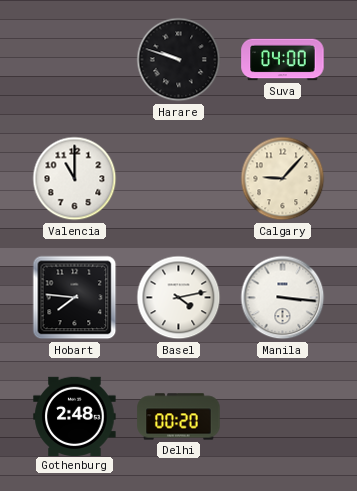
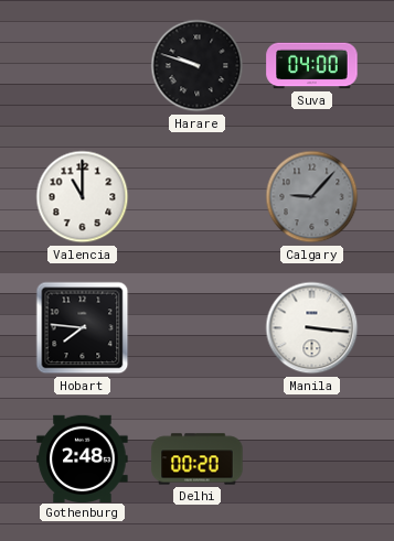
Calgary dial: cream -> grey
Basel: 4:13 -> none
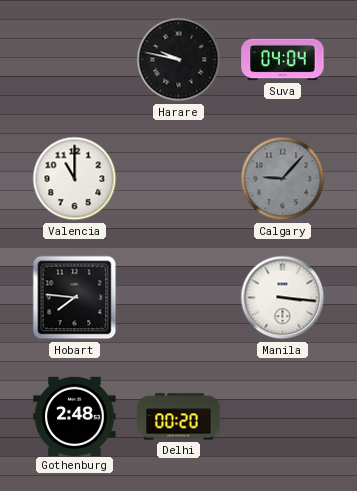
Harare: 9:48 -> 9:47
Suva: 04:00 -> 04:04
